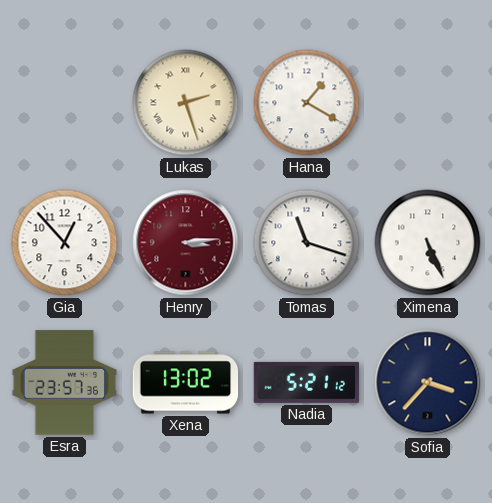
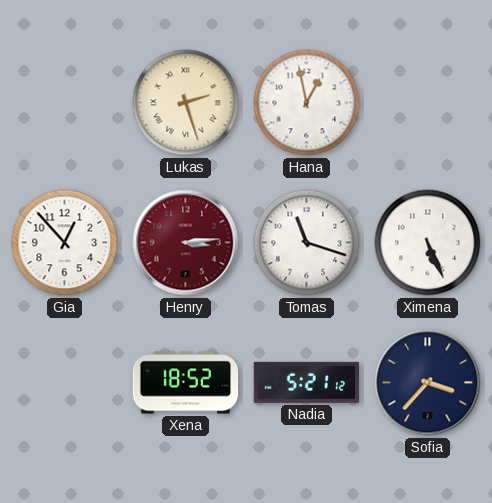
Hana: 1:20 -> 12:58
Esra: 23:57 -> none
Xena: 13:02 -> 18:52
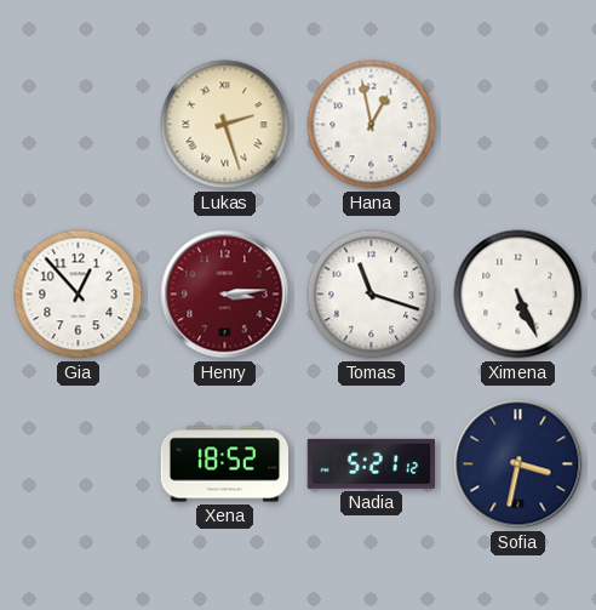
Sofia: 3:37 -> 3:32
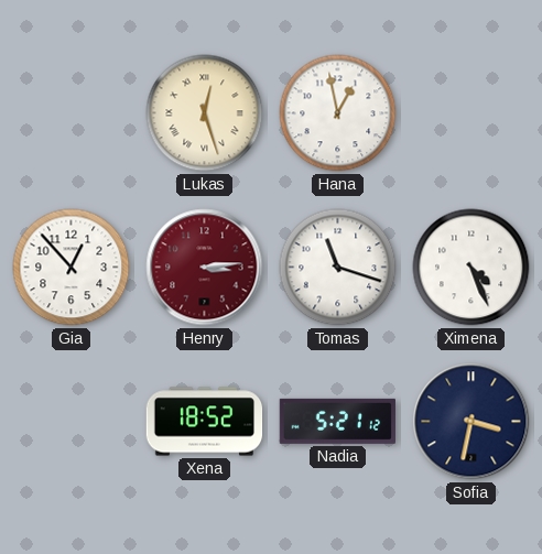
Lukas: 2:27 -> 12:27
Ximena: 5:26 -> 4:26
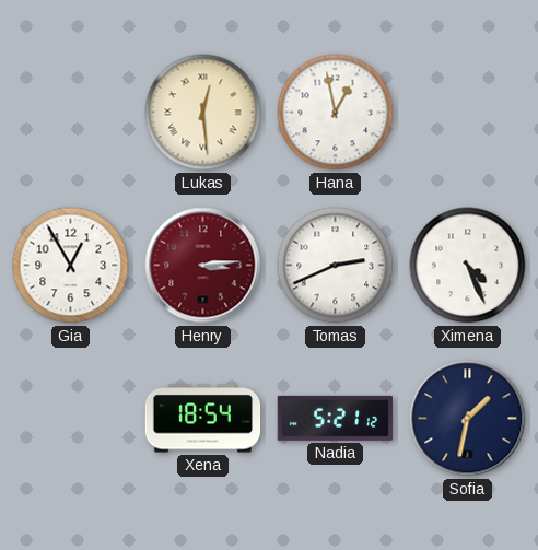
Lukas: 12:27 -> 12:29
Gia: 12:53 -> 12:55
Tomas: 11:18 -> 2:41
Xena: 18:52 -> 18:54
Sofia: 3:32 -> 1:32
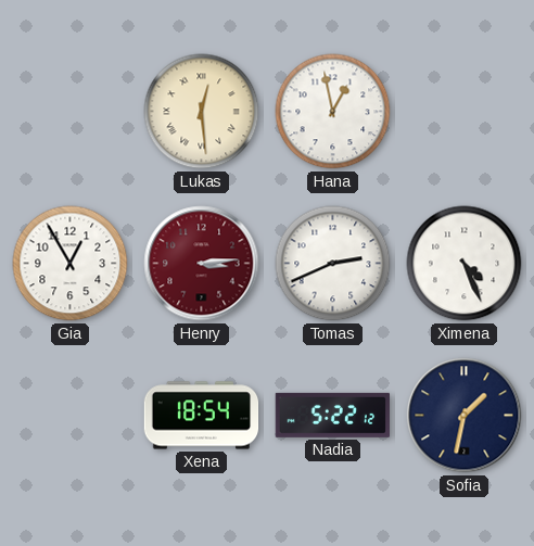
Nadia: 5:21 -> 5:22
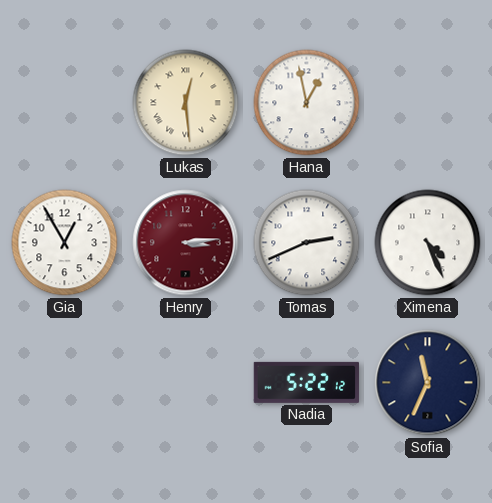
Xena: 18:54 -> none
Sofia: 1:32 -> 11:34
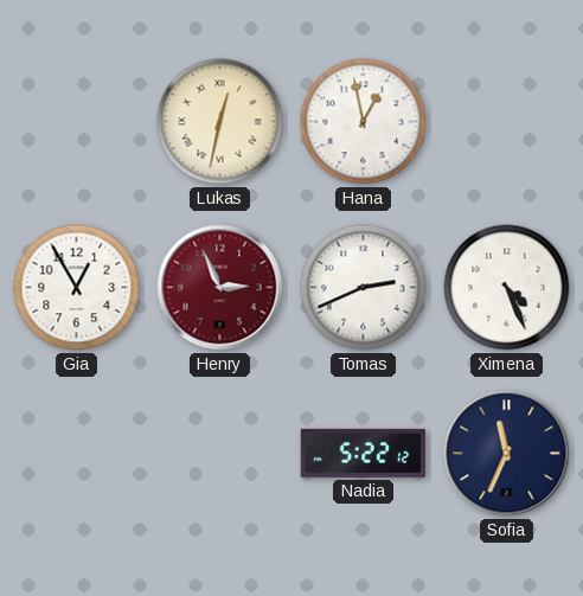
Lukas: 12:29 -> 12:32
Henry: 3:14 -> 2:56
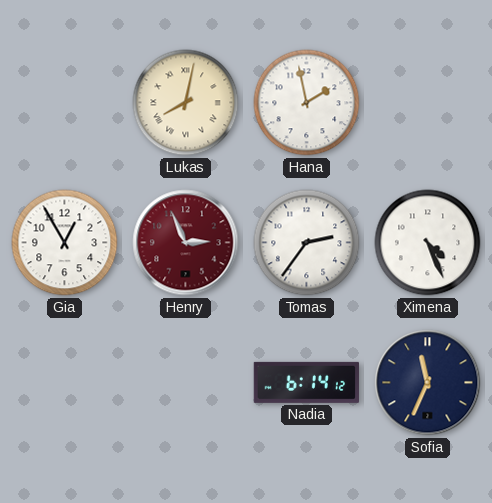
Lukas: 12:32 -> 8:02
Hana: 12:58 -> 1:58
Tomas: 2:41 -> 2:36
Nadia: 5:22 -> 6:14
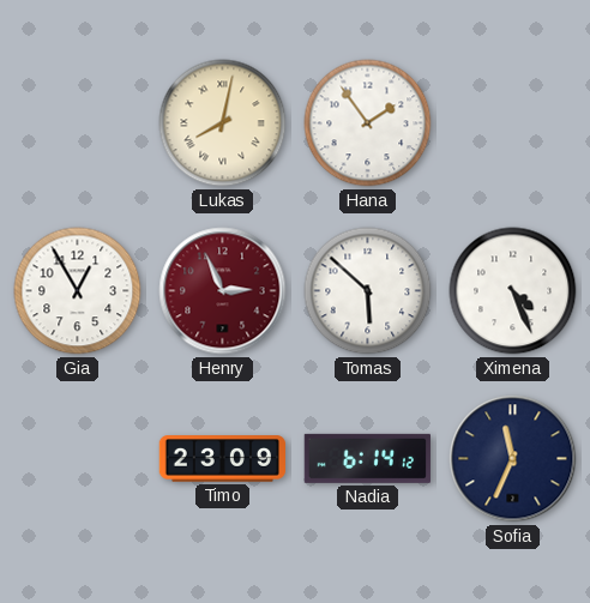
Hana: 1:58 -> 1:54
Tomas: 2:36 -> 5:52
Timo: none -> 23:09
